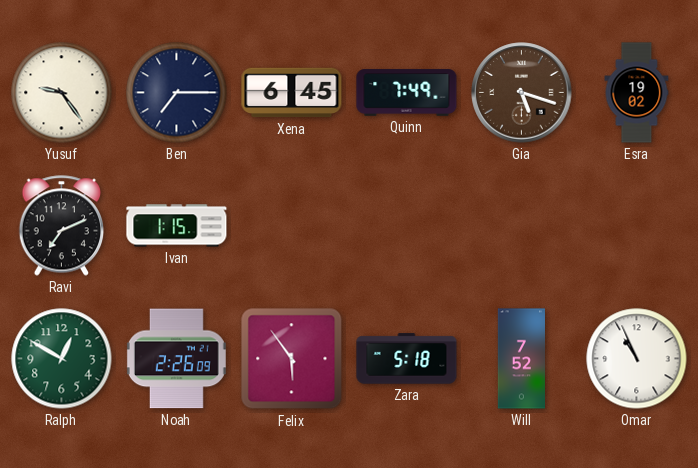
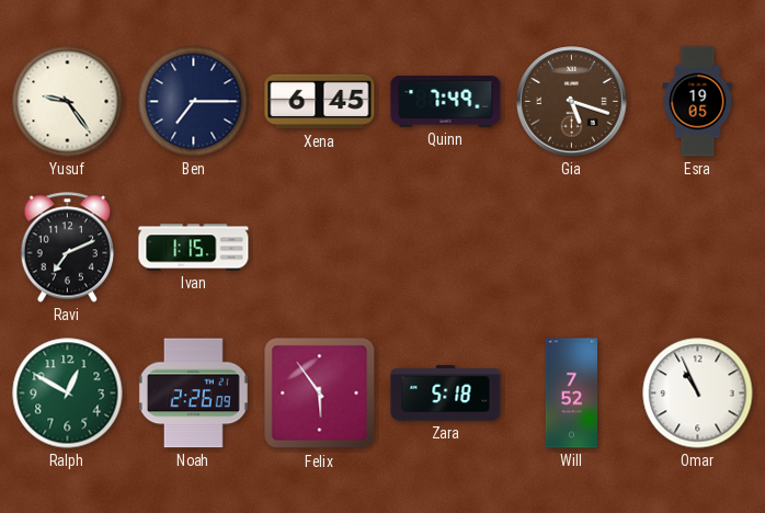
Esra: 19:02 -> 19:05
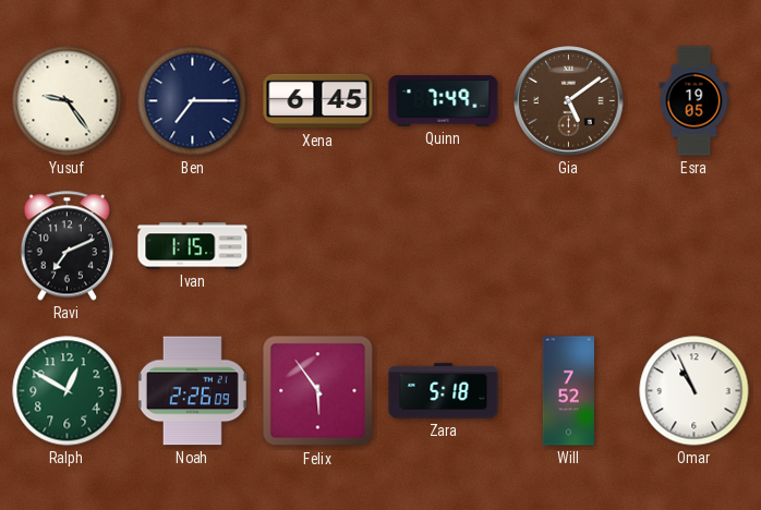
Gia: 5:18 -> 5:09
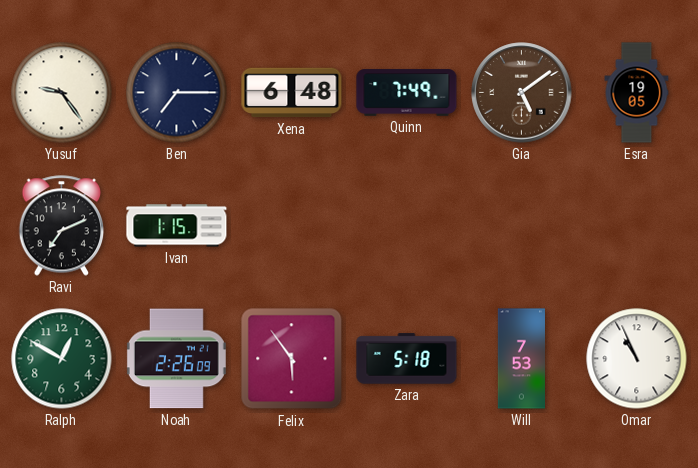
Xena: 6:45 -> 6:48
Will: 7:52 -> 7:53
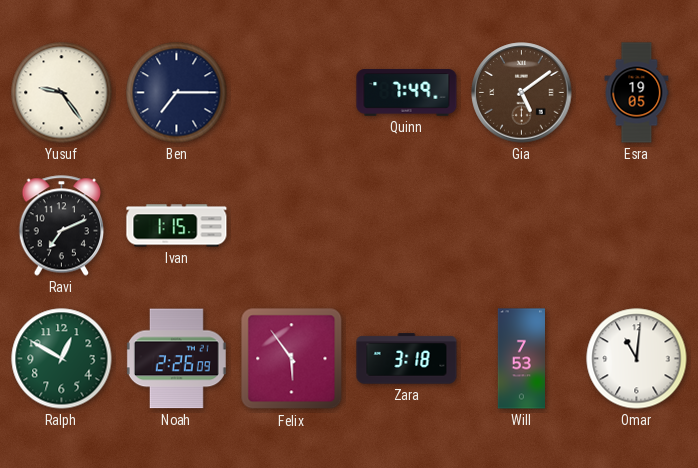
Xena: 6:48 -> none
Zara: 5:18 -> 3:18
Omar: 10:56 -> 11:01
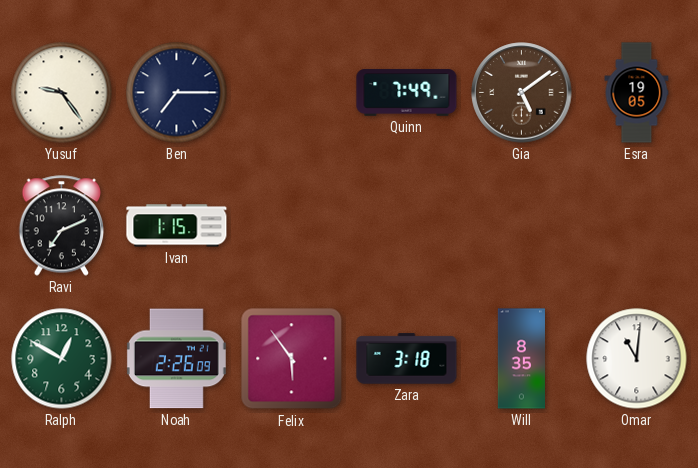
Will: 7:53 -> 8:35
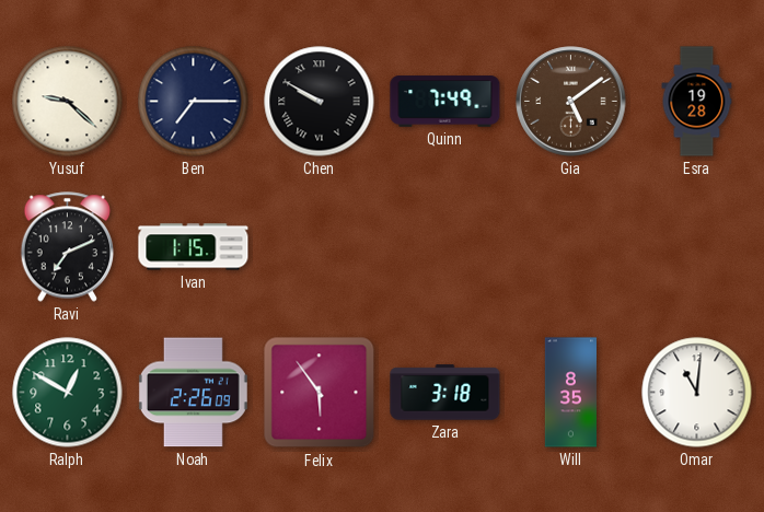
Yusuf: 9:24 -> 9:22
Chen: none -> 9:50
Esra: 19:05 -> 19:28
